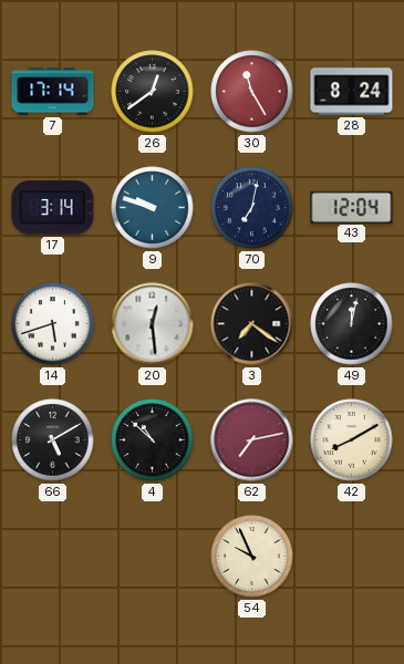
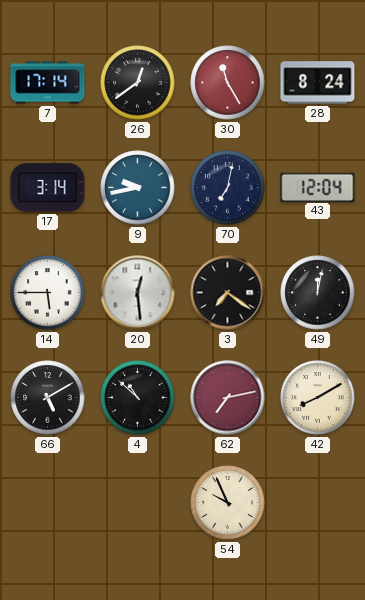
9: 9:48 -> 9:43
14: 5:42 -> 5:45
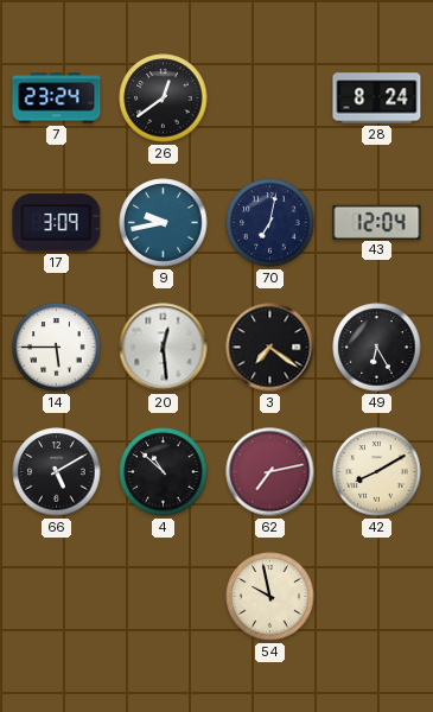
7: 17:14 -> 23:24
30: 11:25 -> none
17: 3:14 -> 3:09
49: 12:02 -> 6:25
54: 9:56 -> 9:58
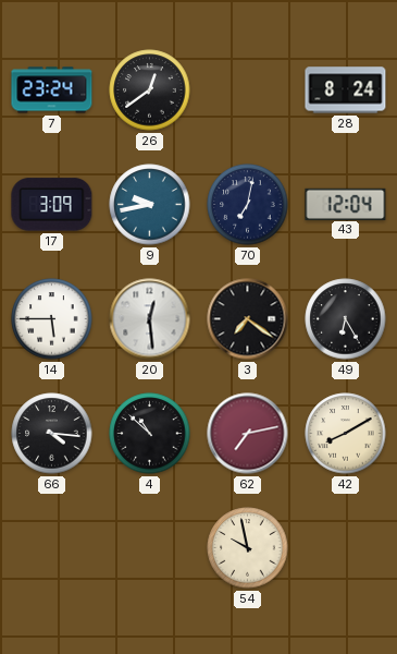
66: 5:10 -> 4:16
